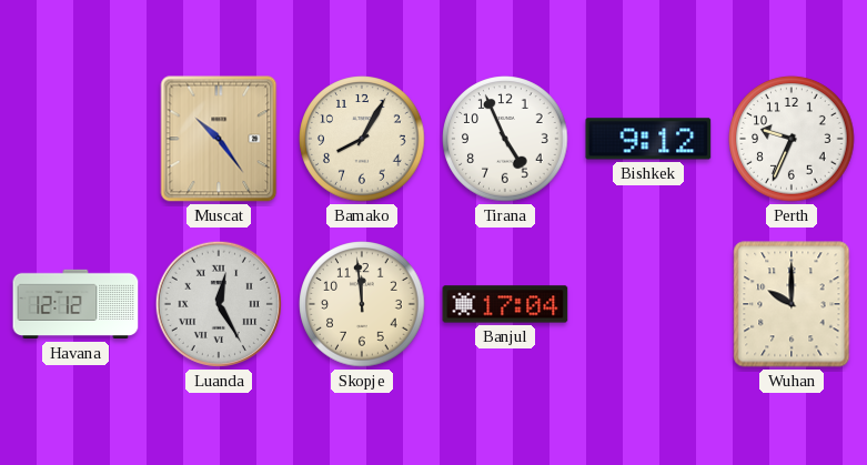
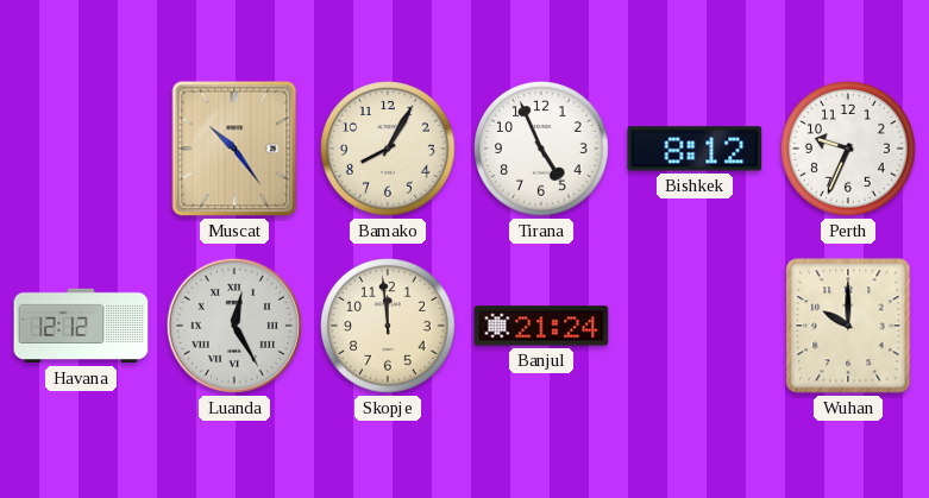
Bishkek: 9:12 -> 8:12
Banjul: 17:04 -> 21:24
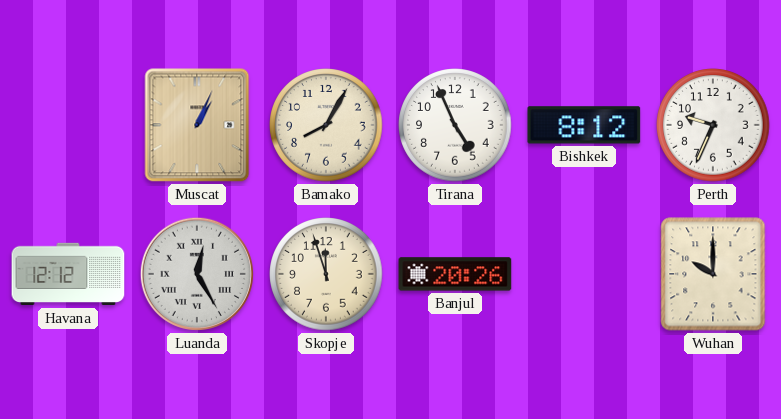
Muscat: 10:24 -> 1:04
Skopje: 11:59 -> 11:57
Banjul: 21:24 -> 20:26
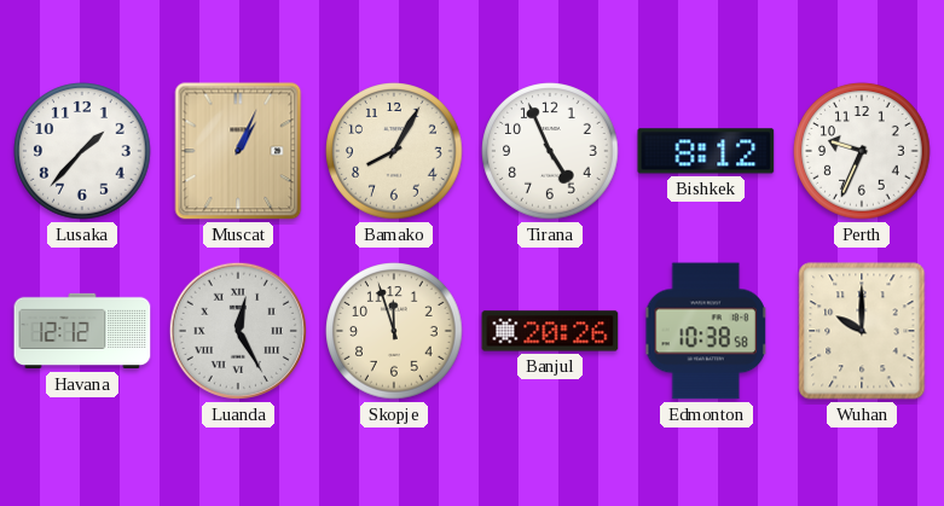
Lusaka: none -> 1:37
Edmonton: none -> 10:38
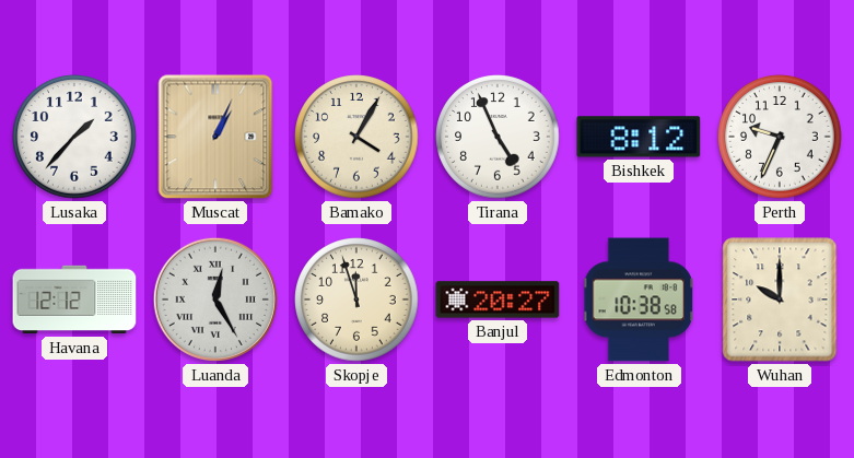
Bamako: 8:05 -> 4:05
Banjul: 20:26 -> 20:27
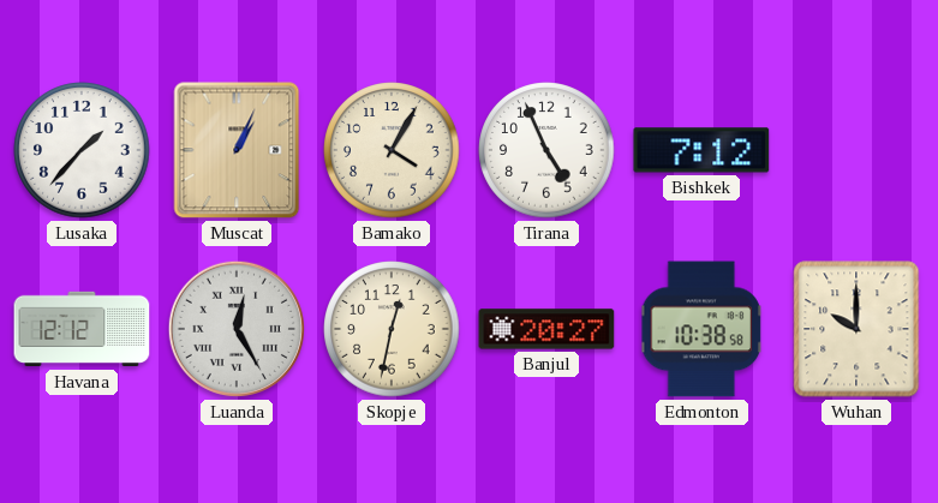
Bishkek: 8:12 -> 7:12
Perth: 9:34 -> none
Skopje: 11:57 -> 12:32
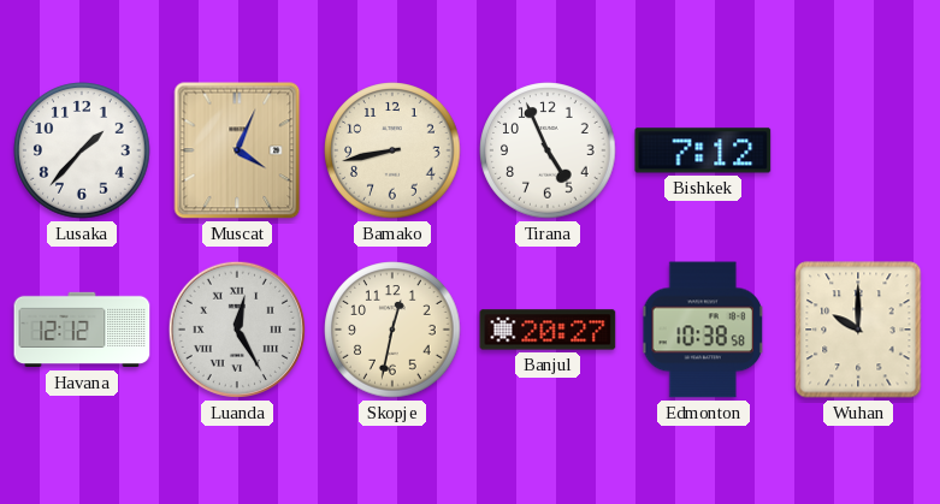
Muscat: 1:04 -> 4:04
Bamako: 4:05 -> 8:43
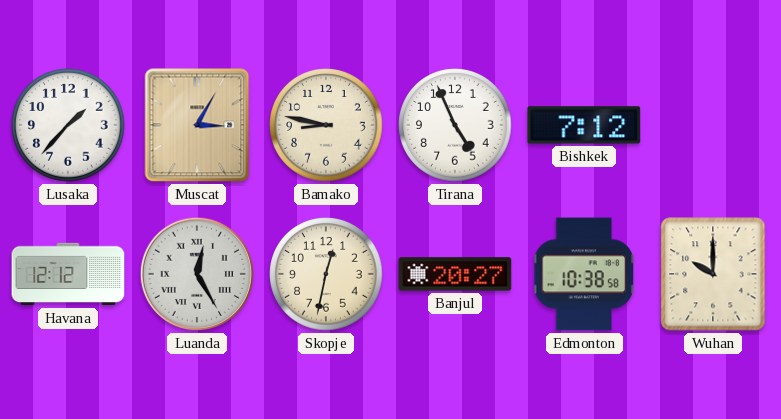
Muscat: 4:04 -> 3:05
Bamako: 8:43 -> 8:47
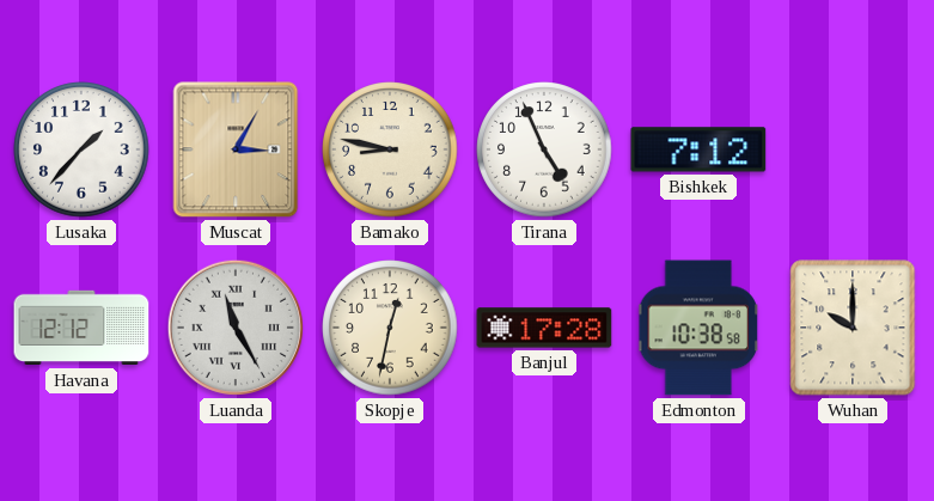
Luanda: 12:25 -> 11:25
Banjul: 20:27 -> 17:28
